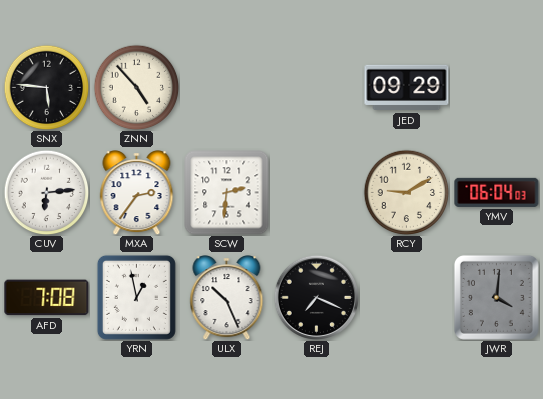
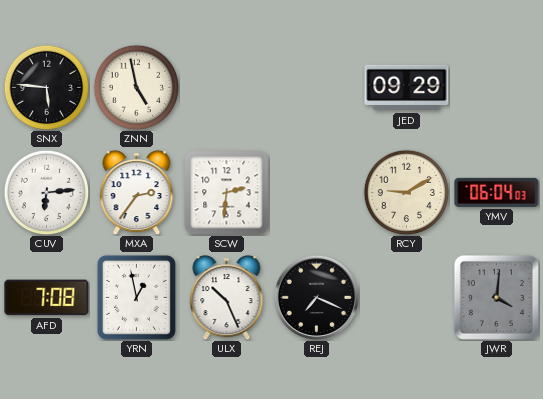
ZNN: 4:53 -> 4:58
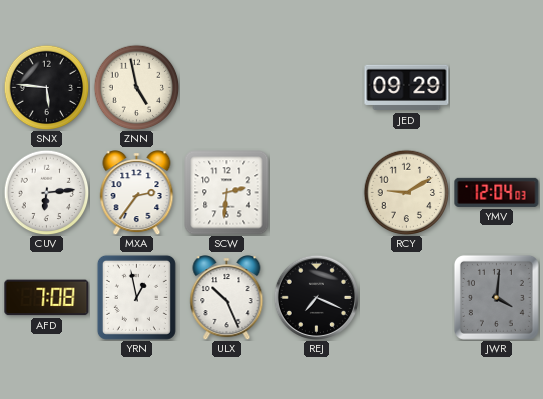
YMV: 06:04 -> 12:04
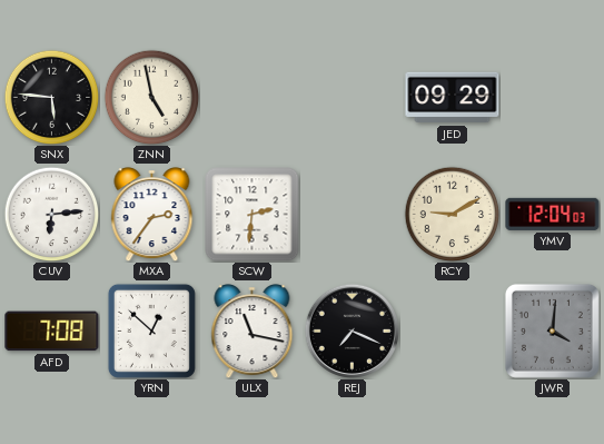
YRN: 12:58 -> 12:52
ULX: 10:26 -> 11:17
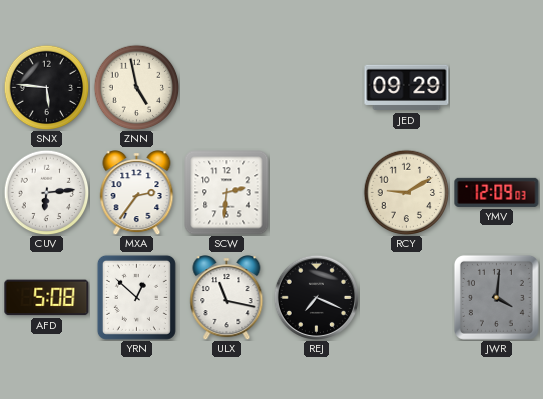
YMV: 12:04 -> 12:09
AFD: 7:08 -> 5:08
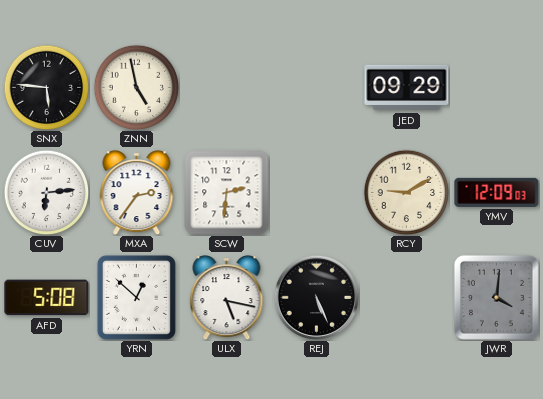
ULX: 11:17 -> 5:17
REJ: 7:19 -> 5:26
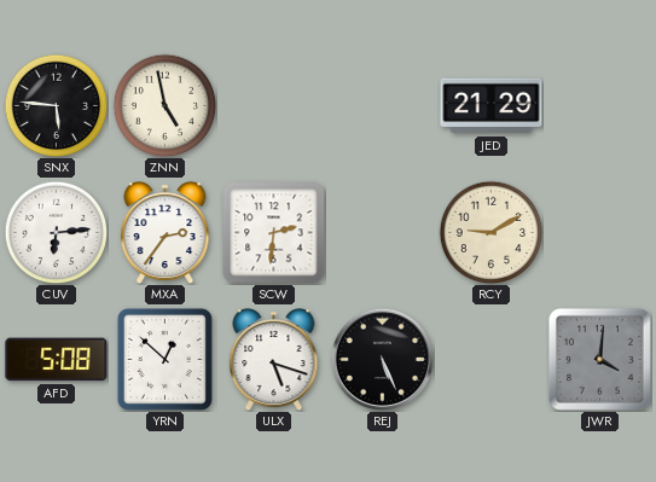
JED: 09:29 -> 21:29
YMV: 12:09 -> none
ULX: 5:17 -> 5:18
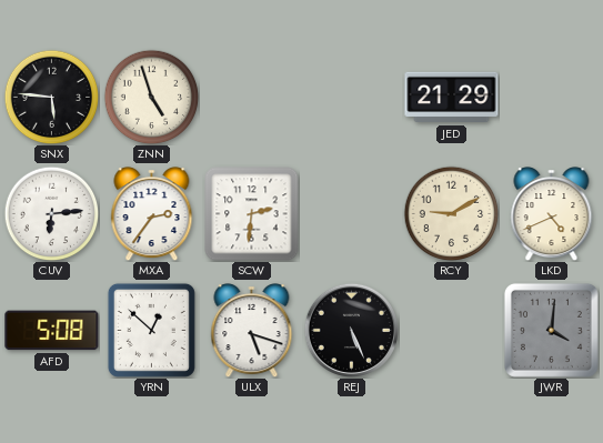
ZNN: 4:58 -> 4:57
LKD: none -> 4:41
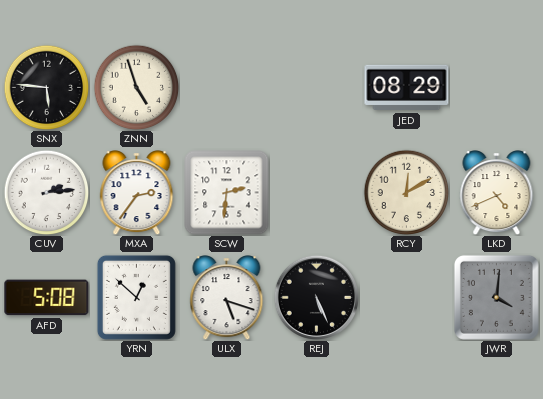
JED: 21:29 -> 08:29
CUV: 6:14 -> 2:14
RCY: 9:10 -> 12:10
